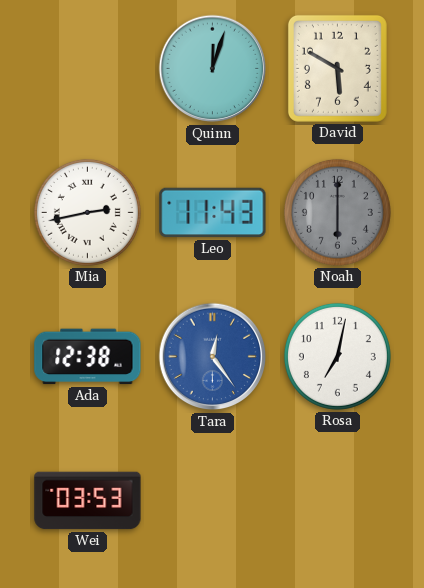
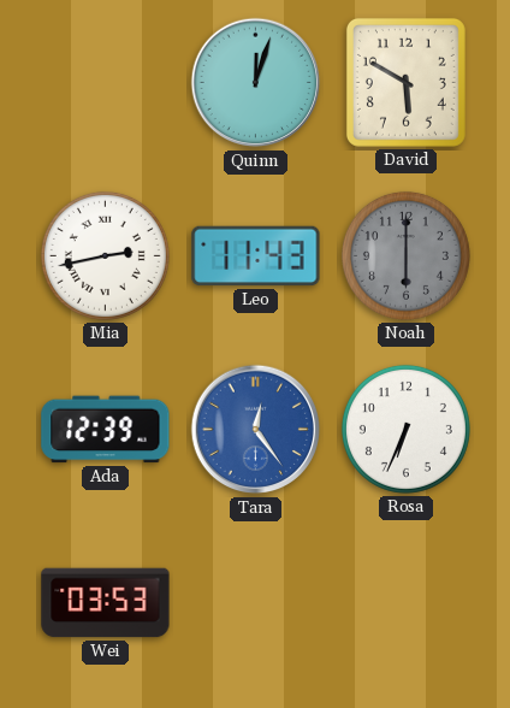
Ada: 12:38 -> 12:39
Rosa: 7:02 -> 6:34
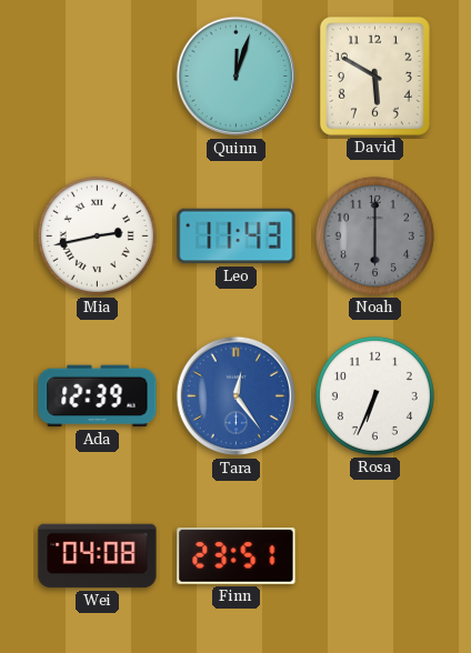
Wei: 03:53 -> 04:08
Finn: none -> 23:51
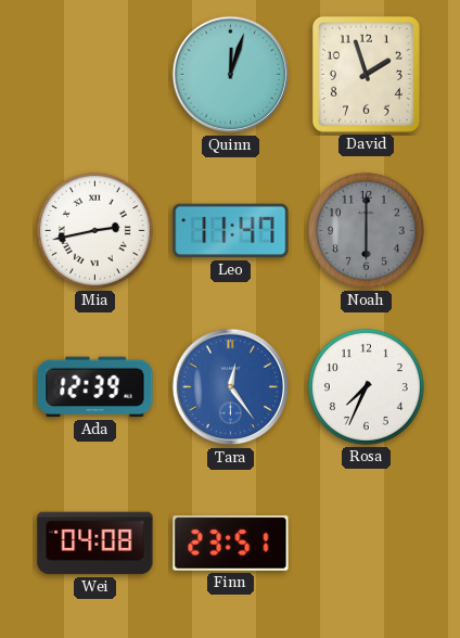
David: 5:50 -> 1:57
Leo: 11:43 -> 11:47
Rosa: 6:34 -> 7:34
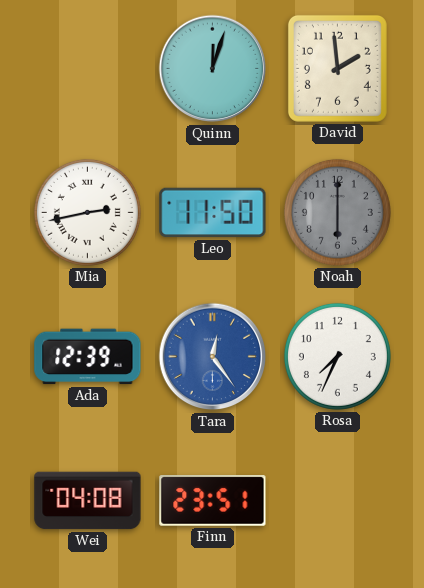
David: 1:57 -> 1:59
Leo: 11:47 -> 11:50
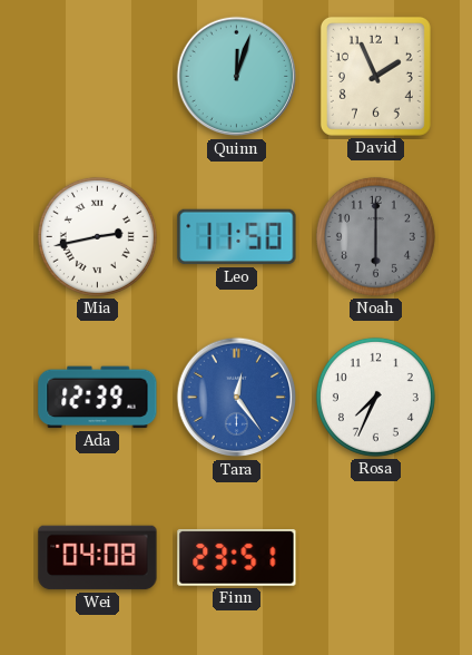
David: 1:59 -> 1:56
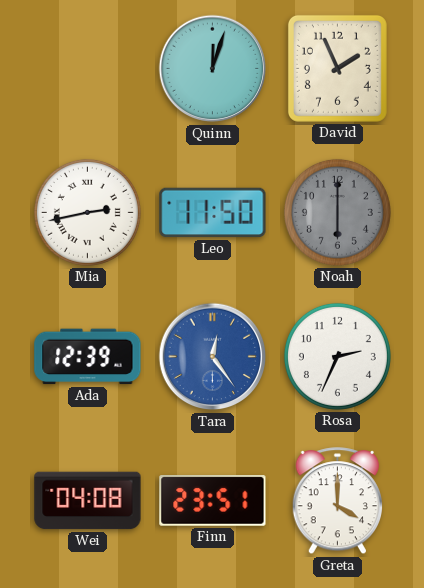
Rosa: 7:34 -> 2:34
Greta: none -> 4:00
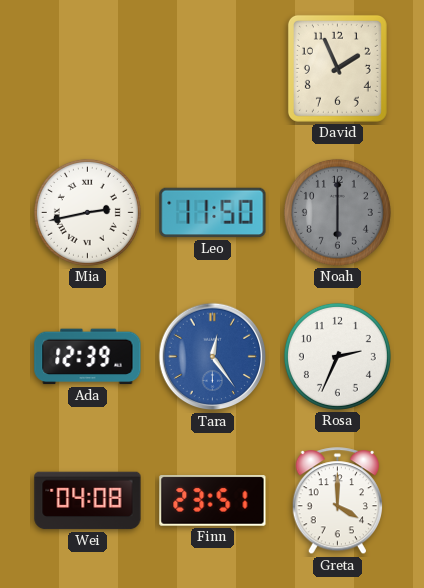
Quinn: 12:03 -> none
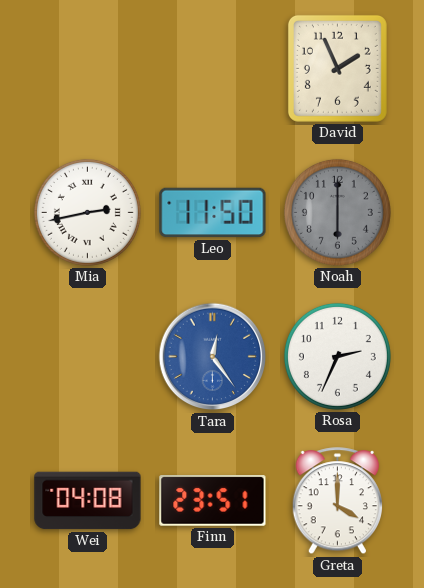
Ada: 12:39 -> none
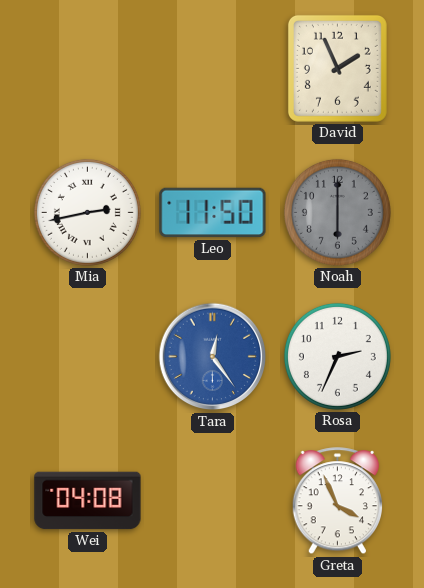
Finn: 23:51 -> none
Greta: 4:00 -> 3:56
